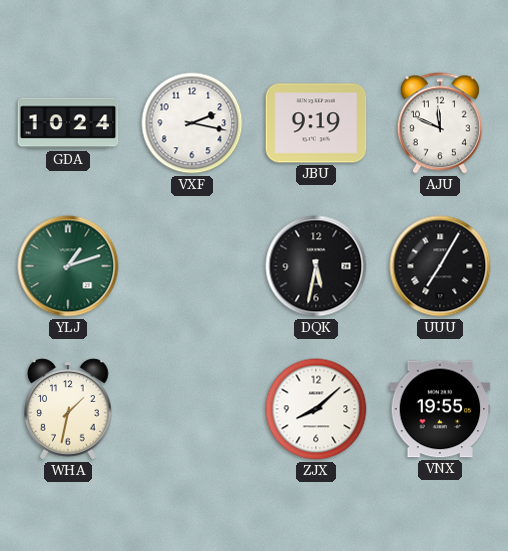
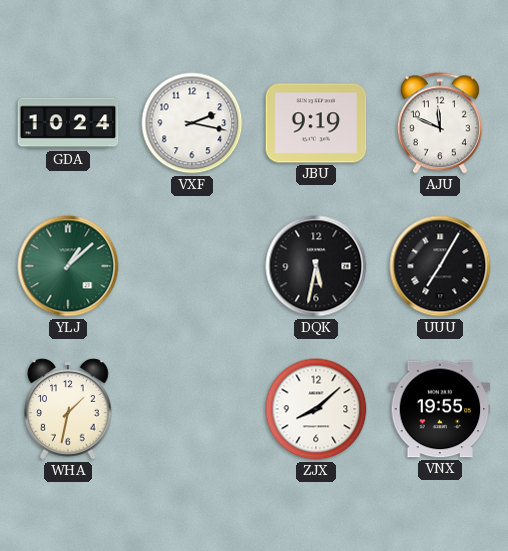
YLJ: 1:12 -> 1:08
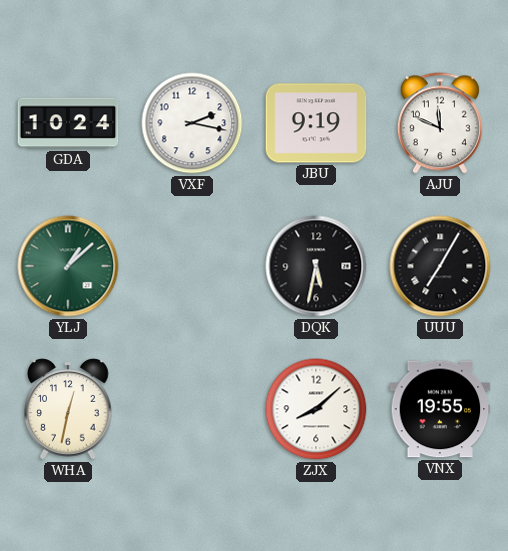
WHA: 1:32 -> 12:32
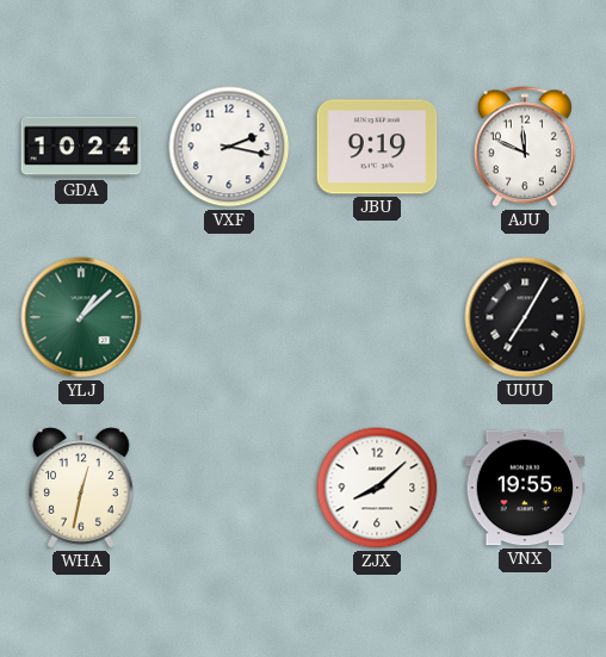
DQK: 5:32 -> none
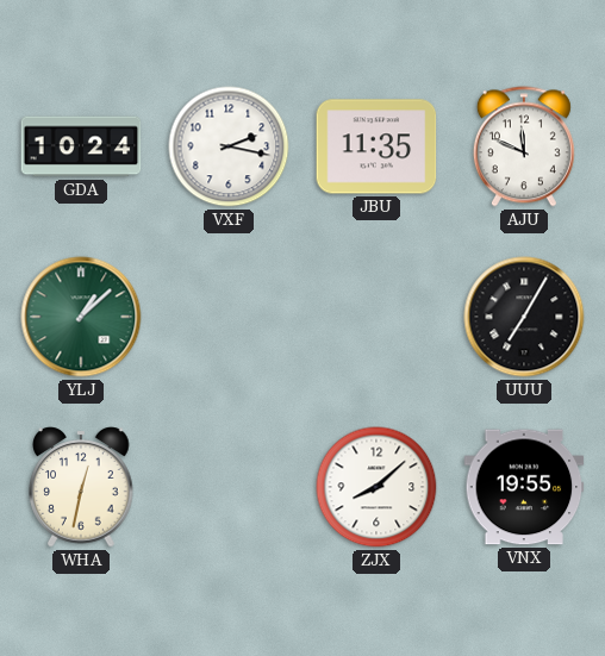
JBU: 9:19 -> 11:35
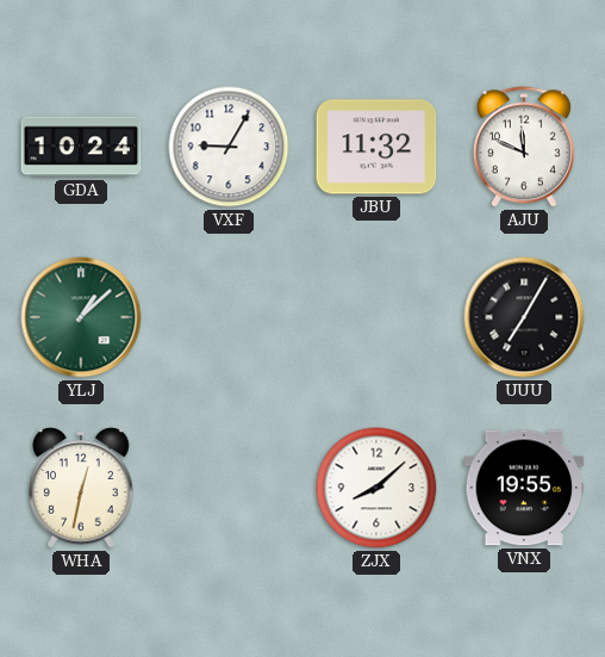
VXF: 2:17 -> 9:05
JBU: 11:35 -> 11:32
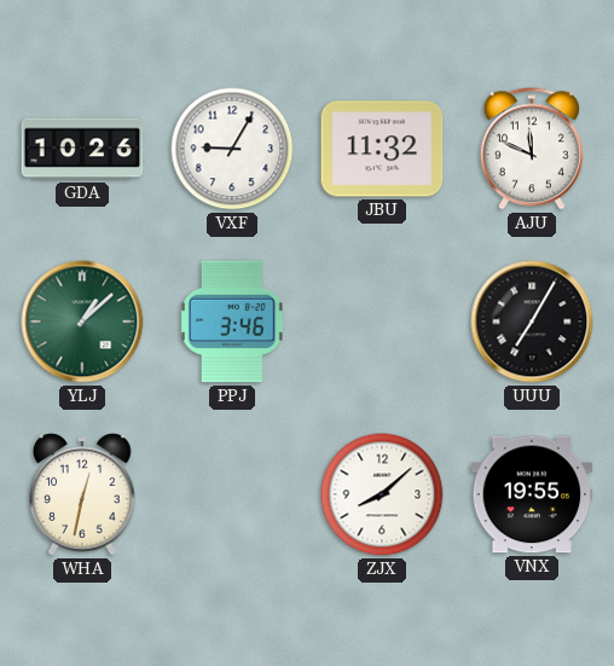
GDA: 10:24 -> 10:26
PPJ: none -> 3:46
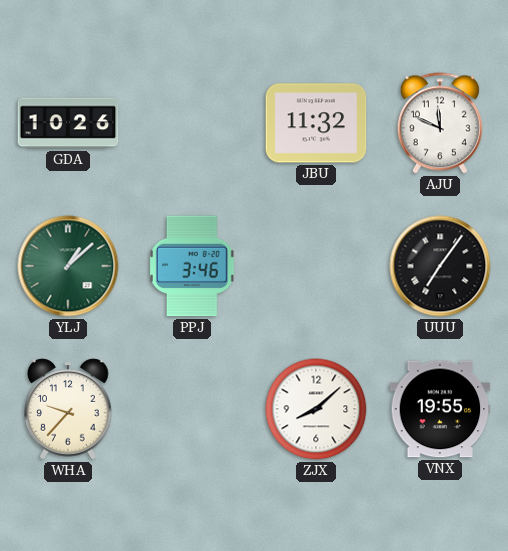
VXF: 9:05 -> none
UUU: 7:05 -> 7:06
WHA: 12:32 -> 9:37
